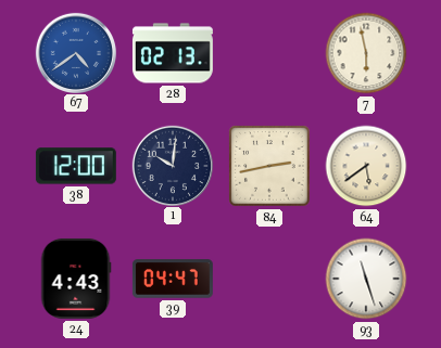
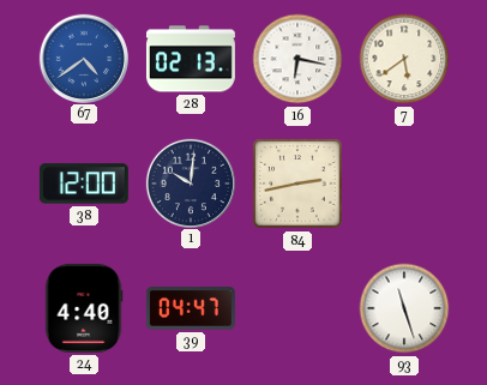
16: none -> 6:17
7: 5:58 -> 5:39
64: 5:39 -> none
24: 4:43 -> 4:40
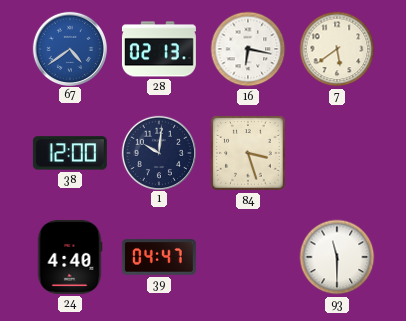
84: 2:43 -> 3:27
93: 11:27 -> 11:30
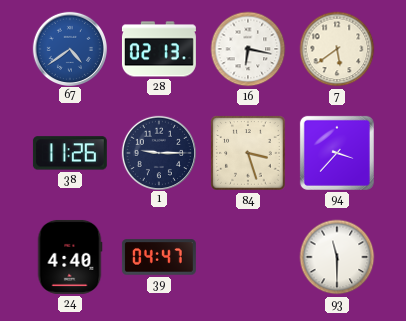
38: 12:00 -> 11:26
1: 10:01 -> 9:15
94: none -> 3:37
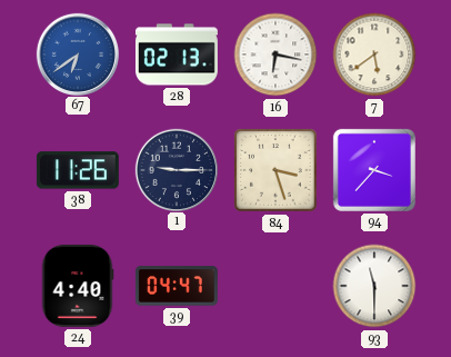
67: 4:39 -> 6:39
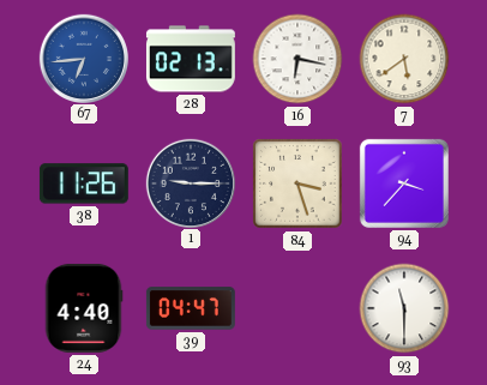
67: 6:39 -> 6:44
